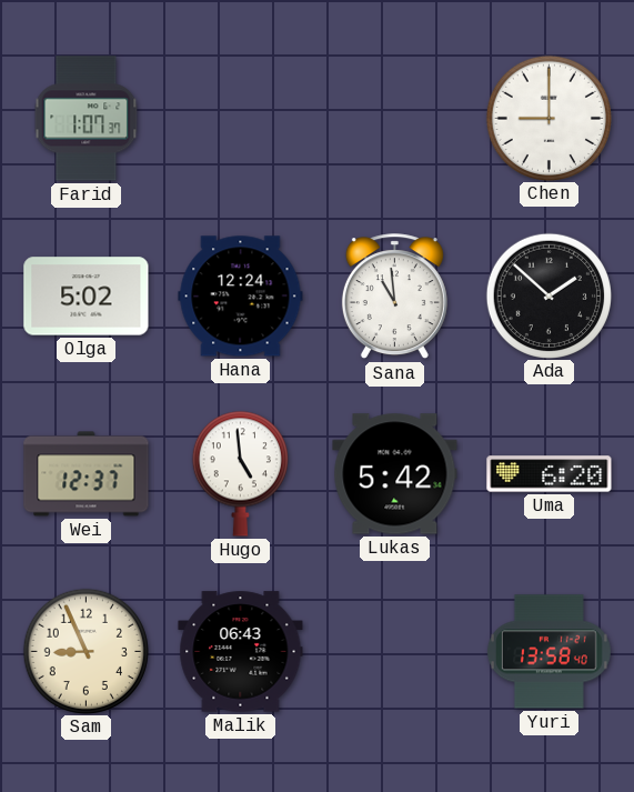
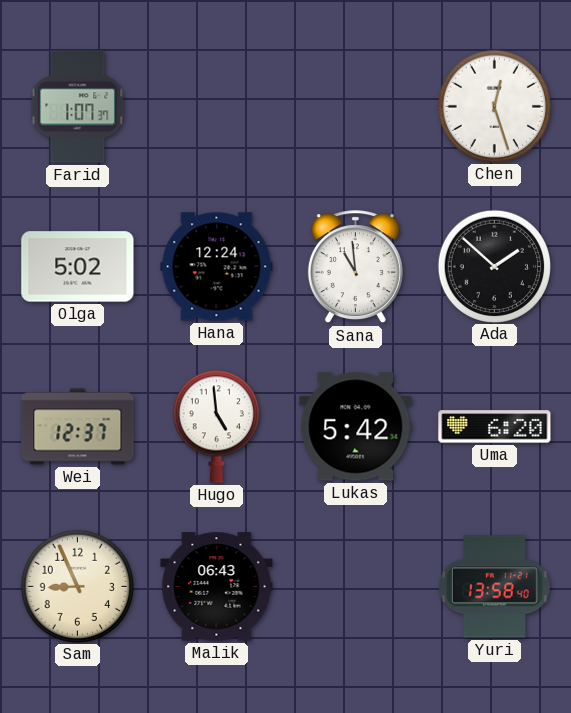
Chen: 9:00 -> 12:27
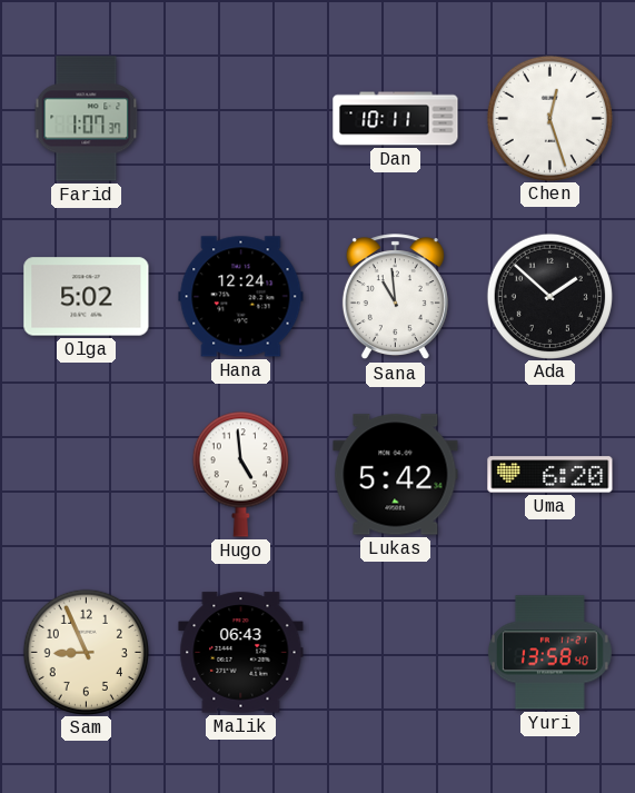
Dan: none -> 10:11
Wei: 12:37 -> none
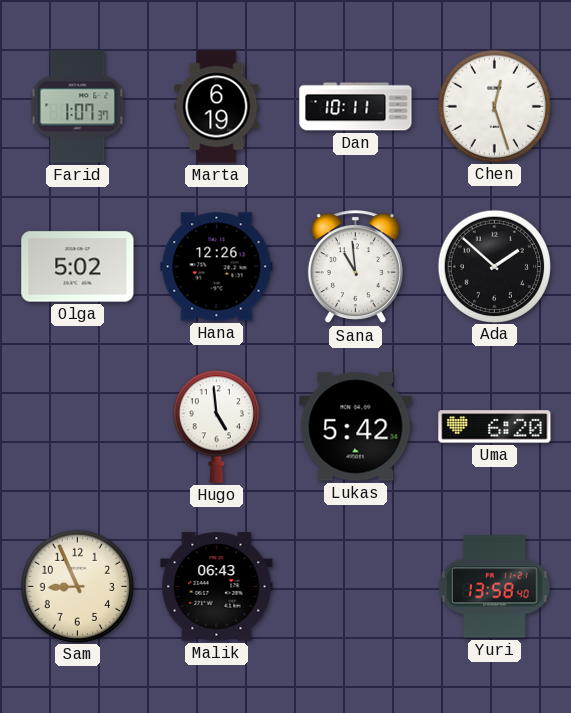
Marta: none -> 6:19
Hana: 12:24 -> 12:26
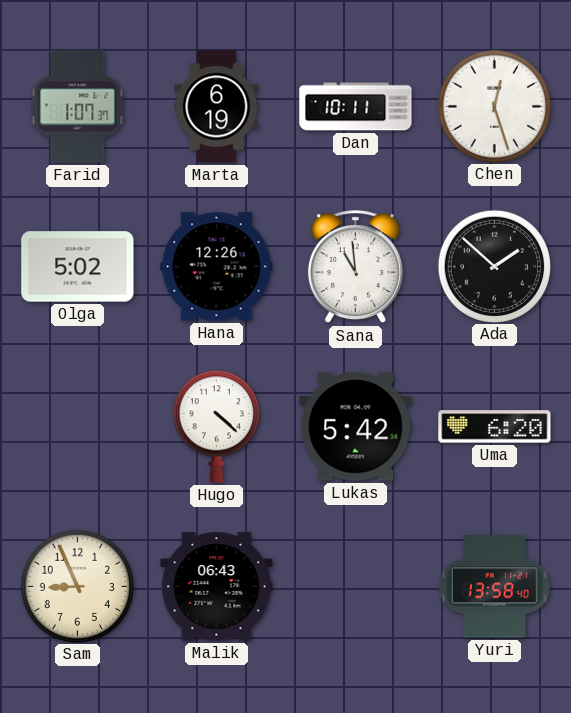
Hugo: 4:59 -> 4:22
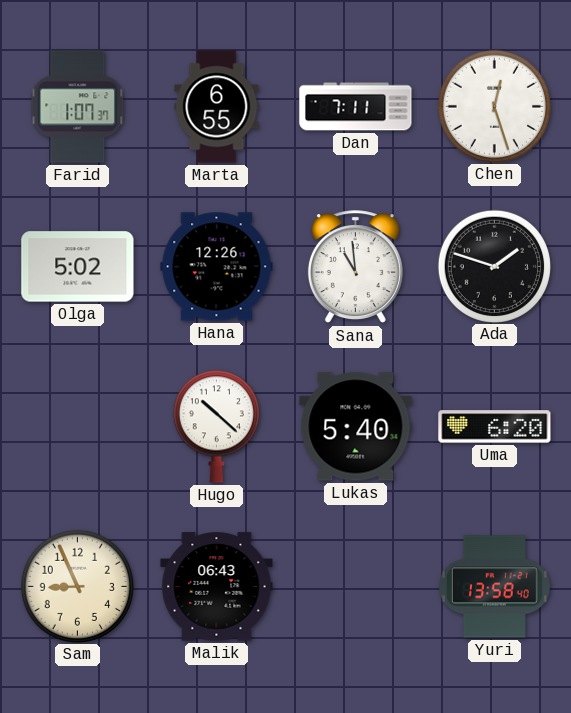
Marta: 6:19 -> 6:55
Dan: 10:11 -> 7:11
Ada: 1:52 -> 1:48
Hugo: 4:22 -> 10:22
Lukas: 5:42 -> 5:40
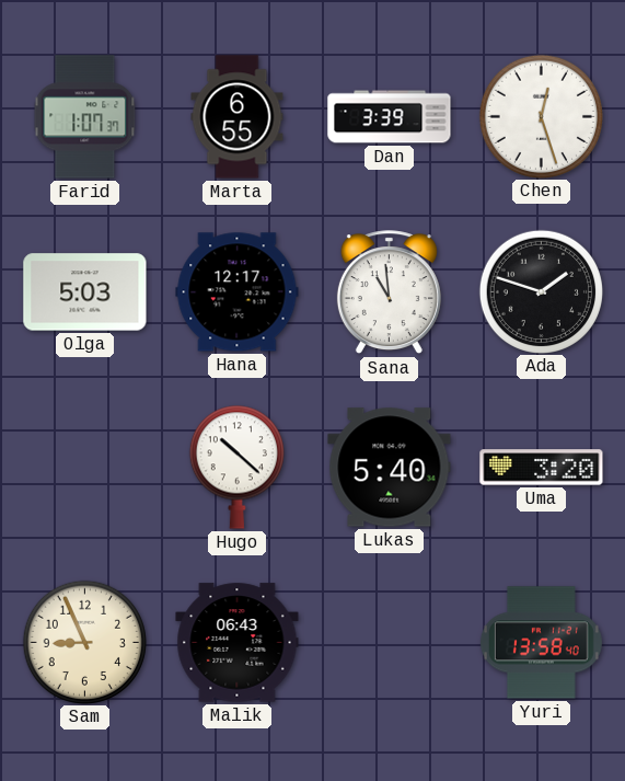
Dan: 7:11 -> 3:39
Olga: 5:02 -> 5:03
Hana: 12:26 -> 12:17
Uma: 6:20 -> 3:20
